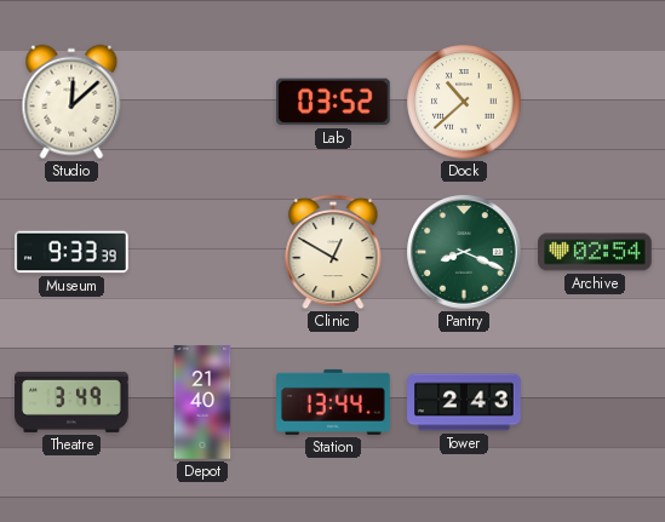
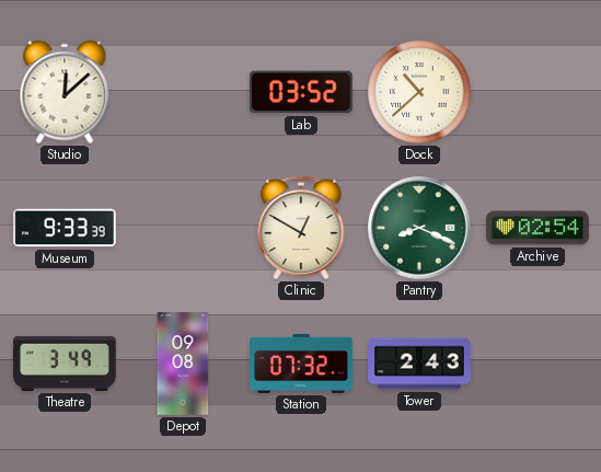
Depot: 21:40 -> 09:08
Station: 13:44 -> 07:32
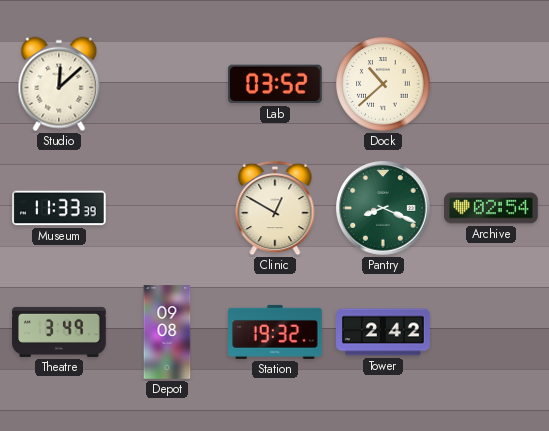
Museum: 9:33 -> 11:33
Station: 07:32 -> 19:32
Tower: 2:43 -> 2:42
